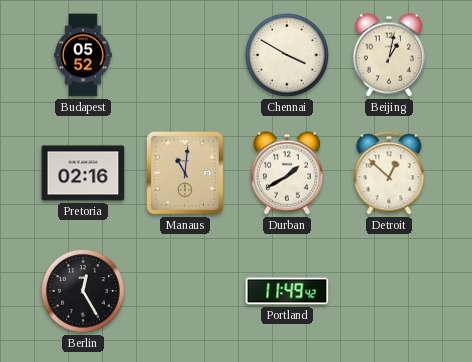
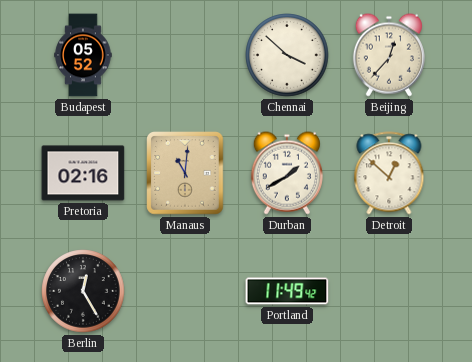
Chennai: 3:50 -> 3:52
Beijing: 1:02 -> 12:37
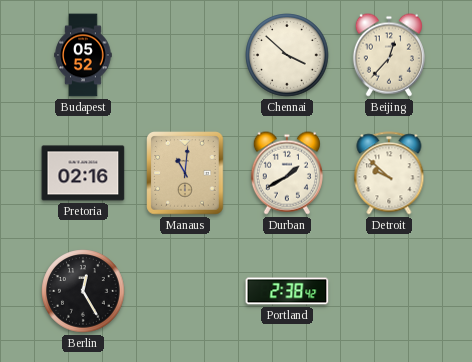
Detroit: 12:52 -> 9:52
Portland: 11:49 -> 2:38
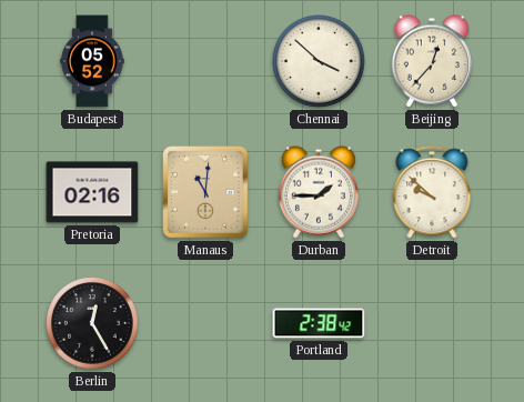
Durban: 1:40 -> 1:45
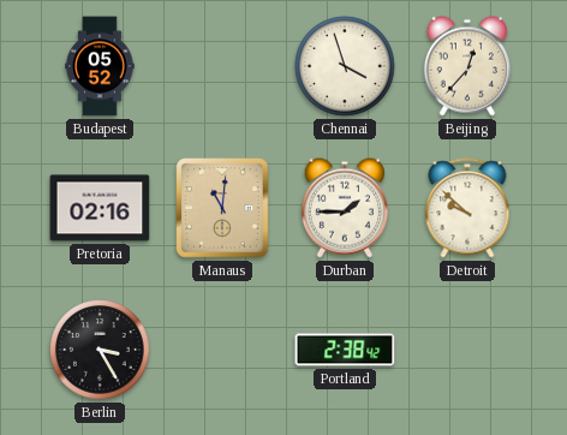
Chennai: 3:52 -> 3:57
Berlin: 12:25 -> 3:25
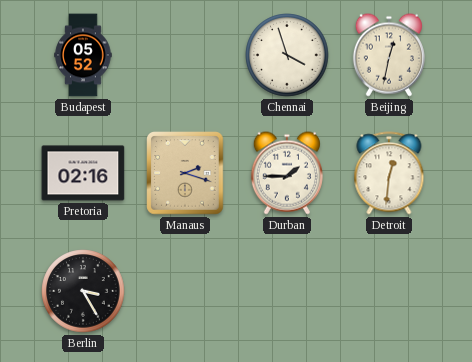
Beijing: 12:37 -> 12:32
Manaus: 11:01 -> 2:18
Detroit: 9:52 -> 12:31
Portland: 2:38 -> none
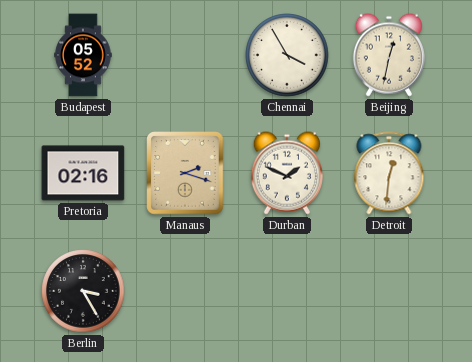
Chennai: 3:57 -> 3:55
Durban: 1:45 -> 1:49
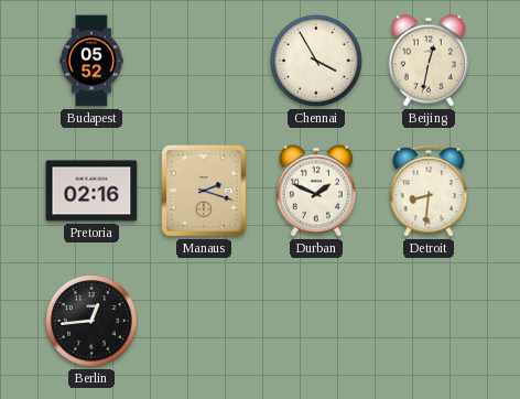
Detroit: 12:31 -> 8:31
Berlin: 3:25 -> 12:44
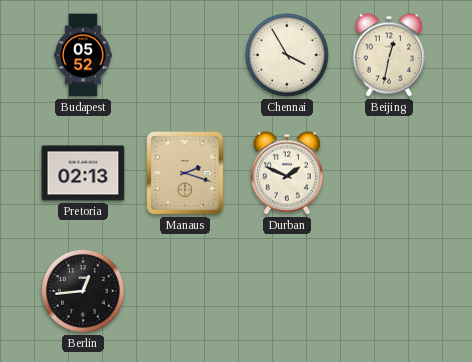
Pretoria: 02:16 -> 02:13
Detroit: 8:31 -> none
